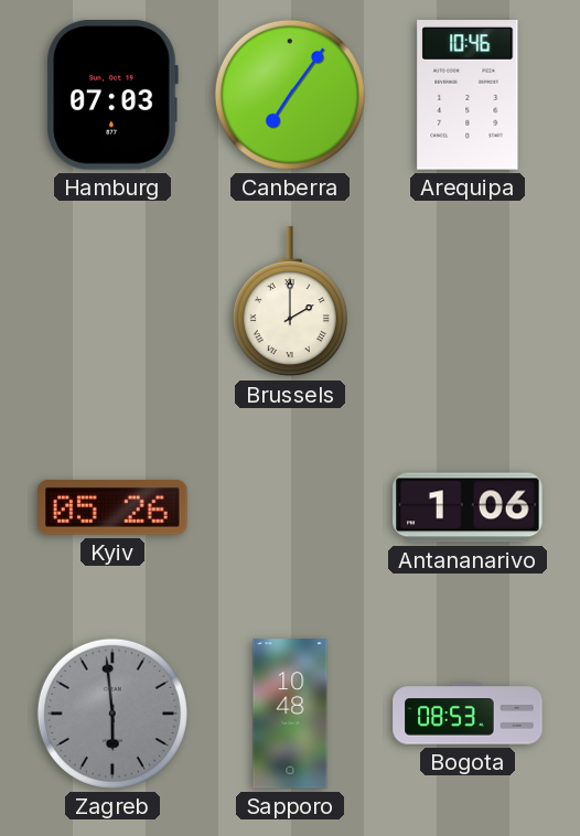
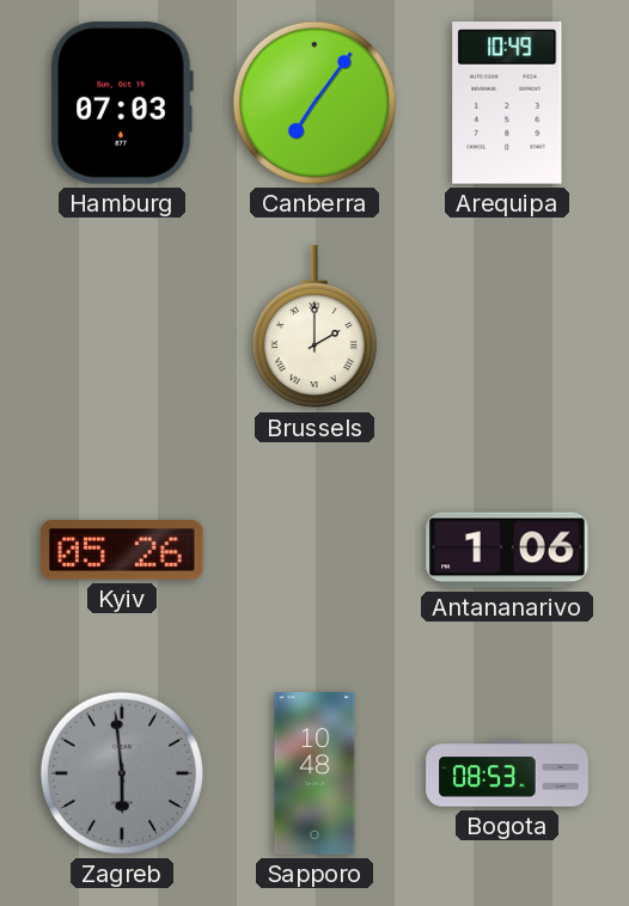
Arequipa: 10:46 -> 10:49
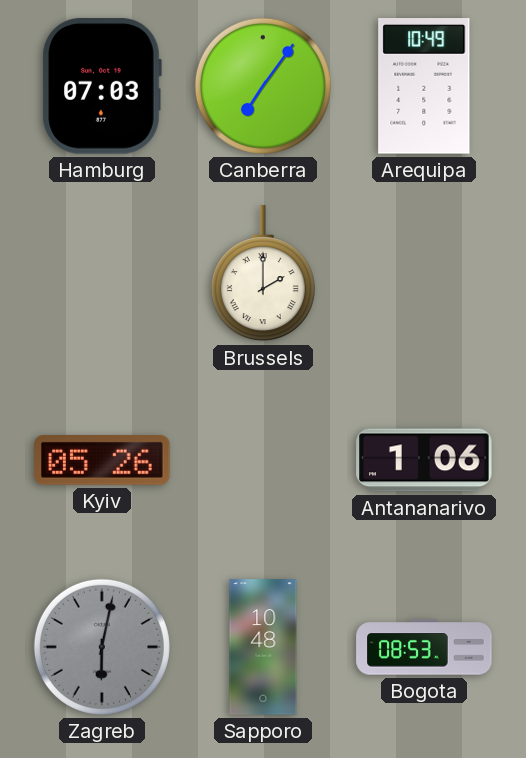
Zagreb: 5:59 -> 6:02
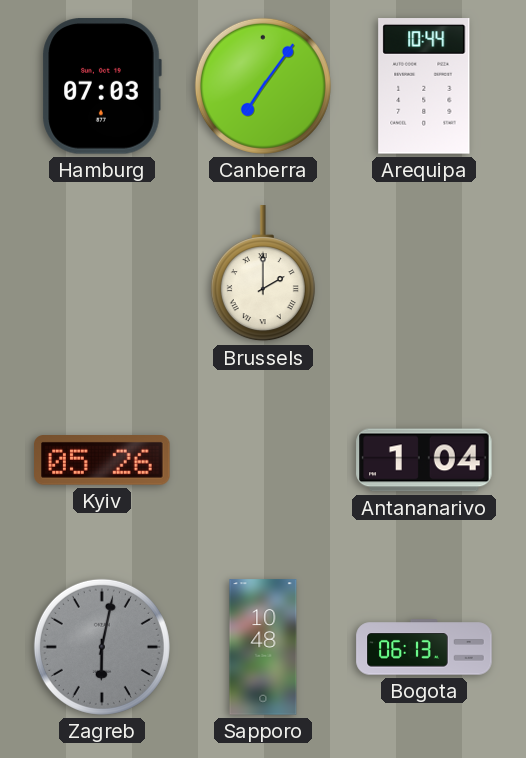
Arequipa: 10:49 -> 10:44
Antananarivo: 1:06 -> 1:04
Bogota: 08:53 -> 06:13
